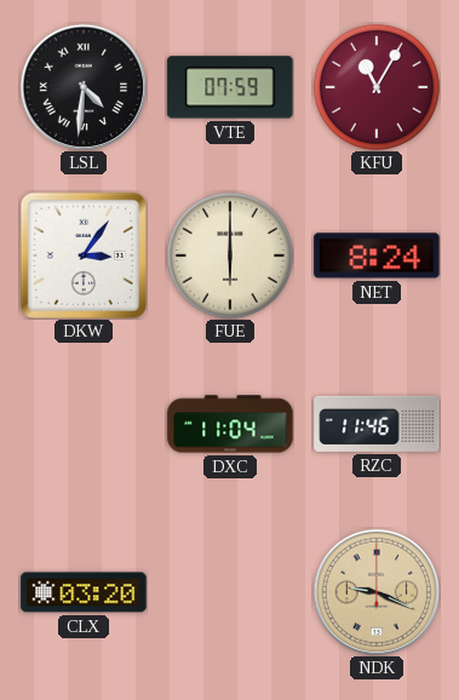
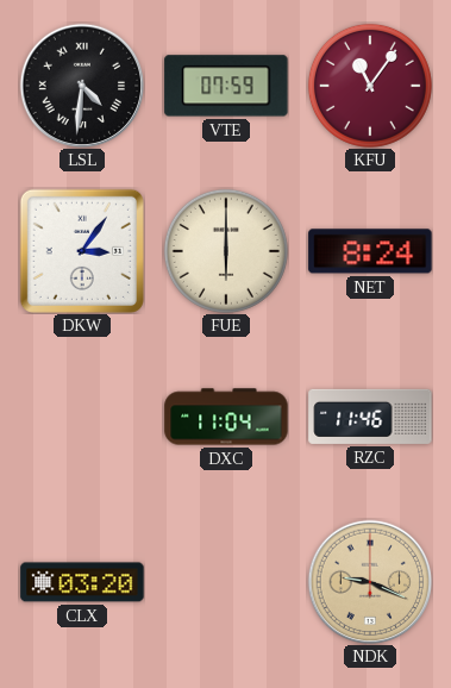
KFU: 11:05 -> 11:06
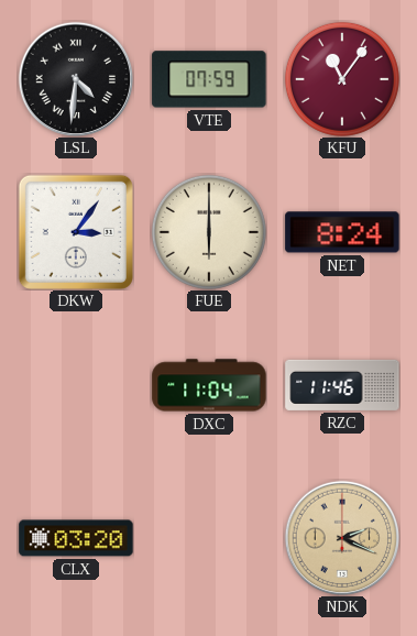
NDK: 9:19 -> 2:19
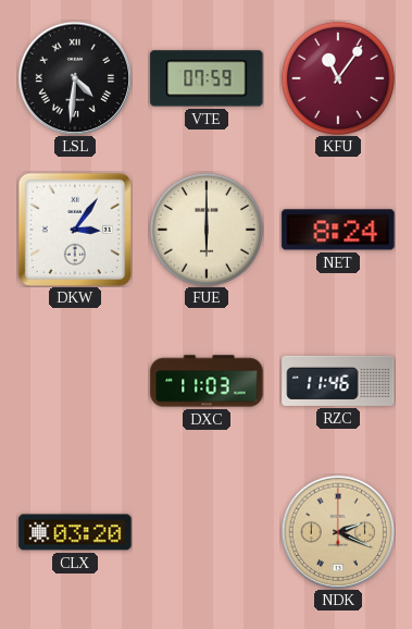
DXC: 11:04 -> 11:03
